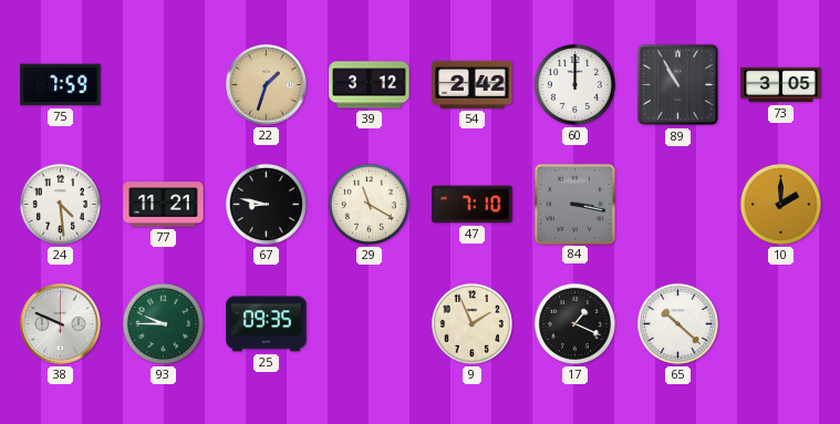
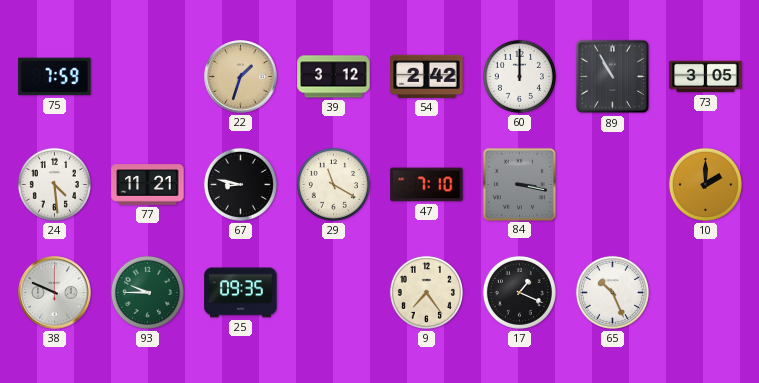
9: 1:56 -> 7:24
65: 10:22 -> 10:26
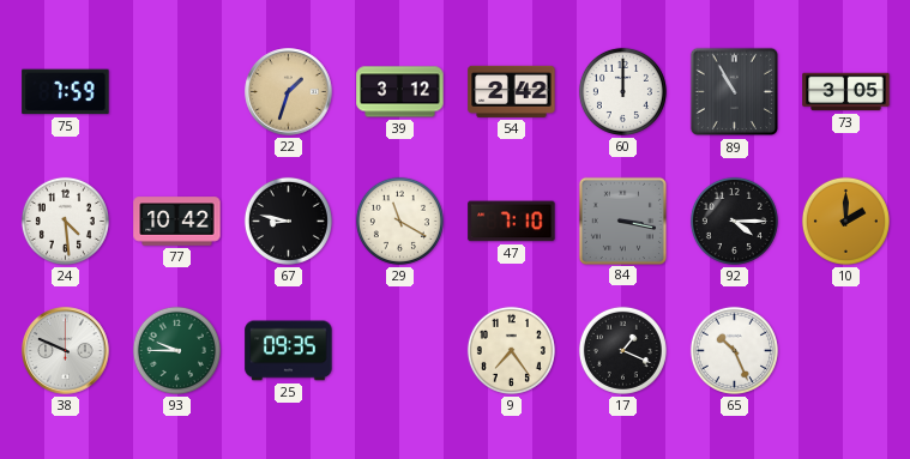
77: 11:21 -> 10:42
92: none -> 4:15
